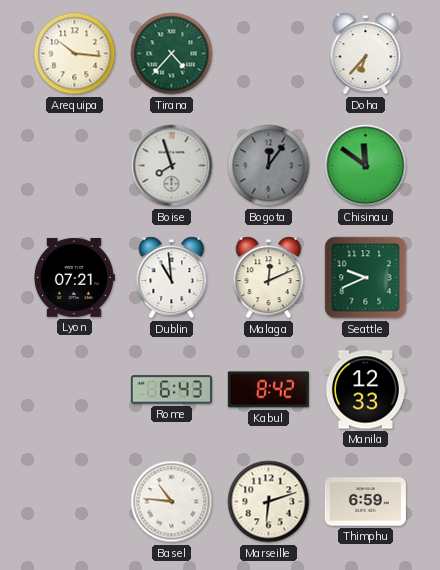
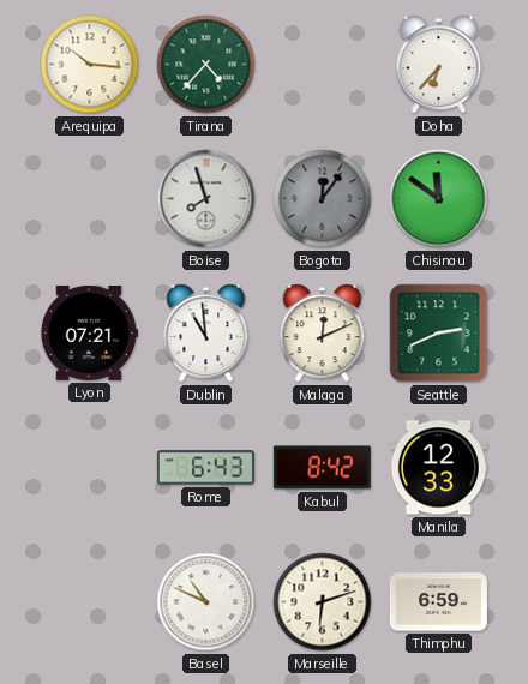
Seattle: 9:41 -> 2:41
Basel: 10:46 -> 10:49
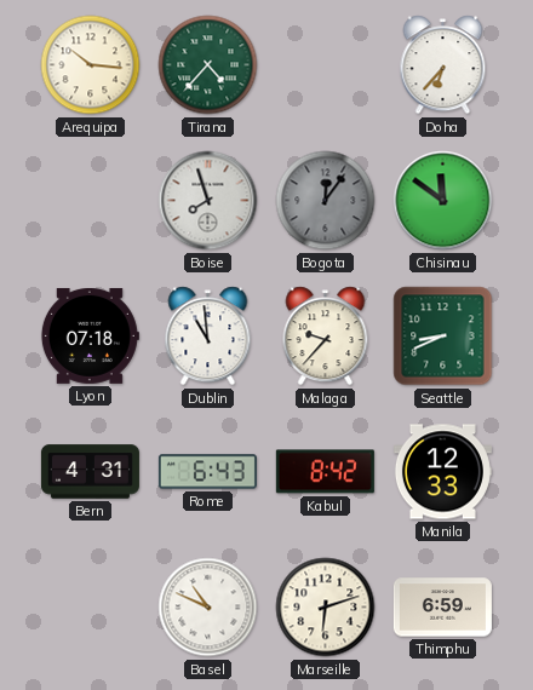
Lyon: 07:21 -> 07:18
Malaga: 12:11 -> 9:37
Seattle: 2:41 -> 8:41
Bern: none -> 4:31
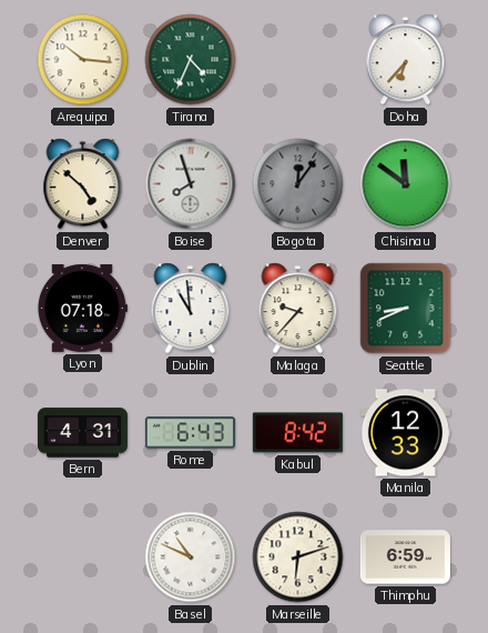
Tirana: 4:37 -> 4:34
Denver: none -> 4:52
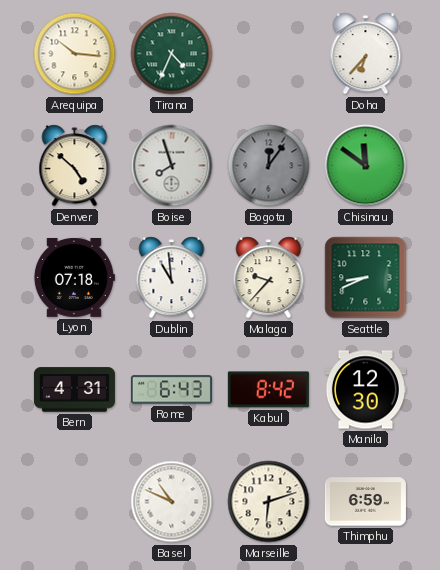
Manila: 12:33 -> 12:30
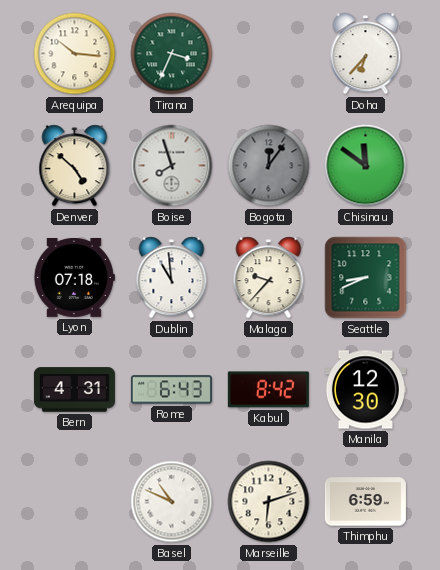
Tirana: 4:34 -> 3:34
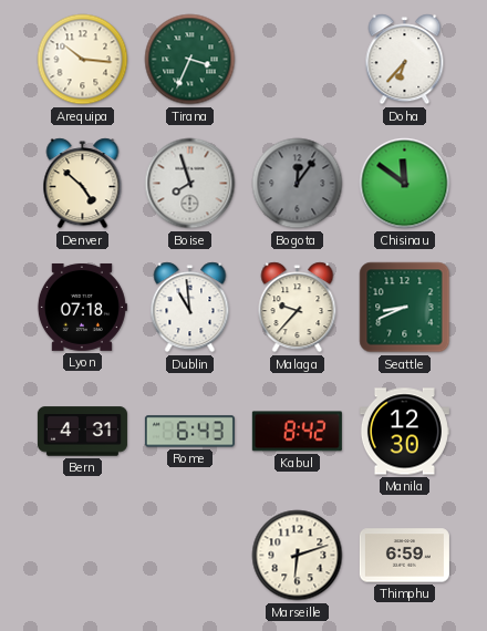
Basel: 10:49 -> none
